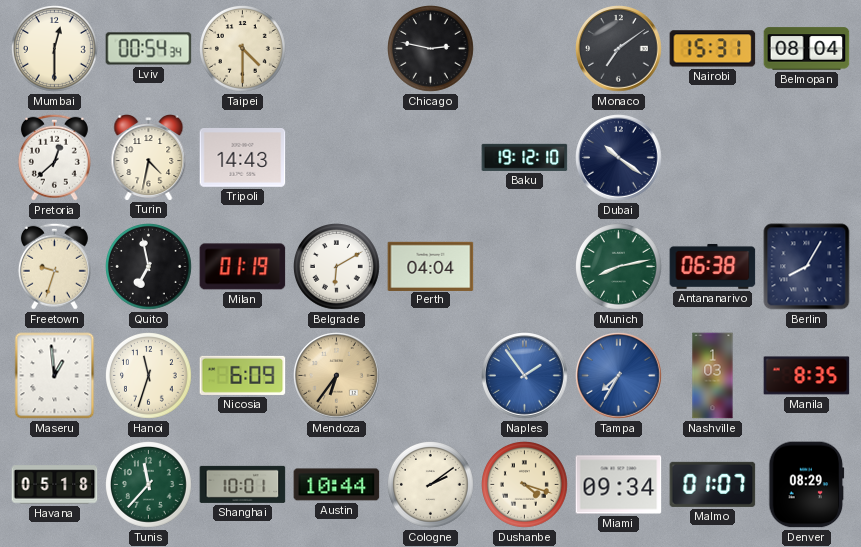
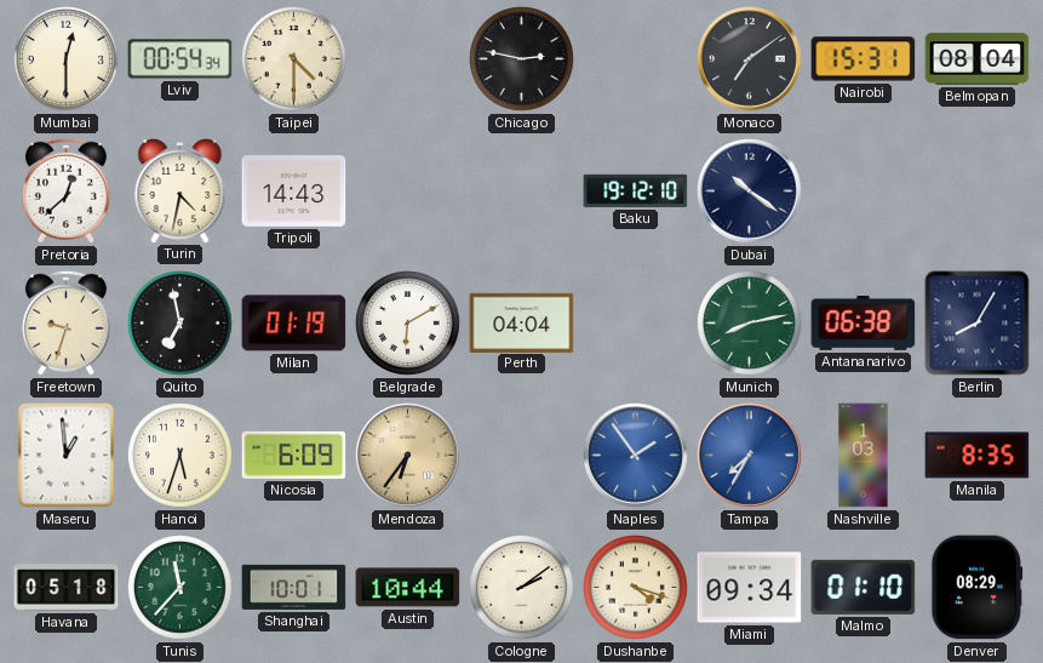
Hanoi: 11:33 -> 5:33
Malmo: 01:07 -> 01:10
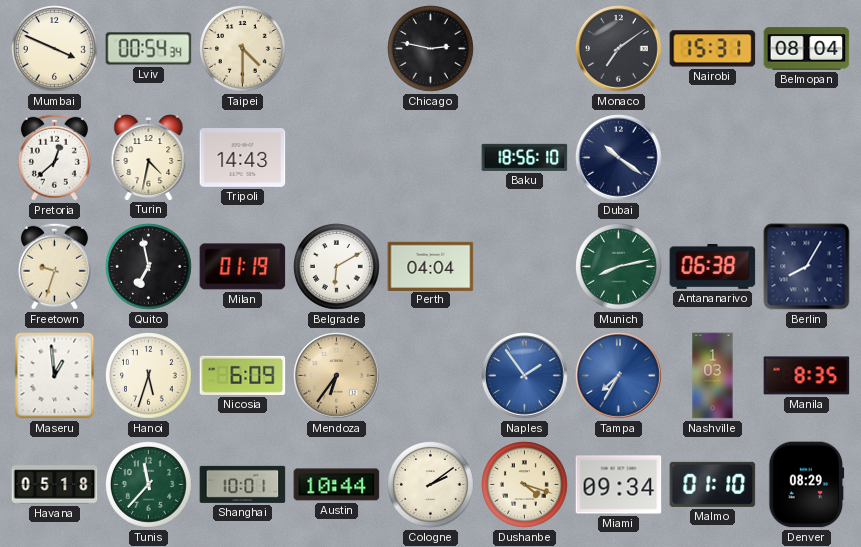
Mumbai: 12:30 -> 3:49
Baku: 19:12 -> 18:56
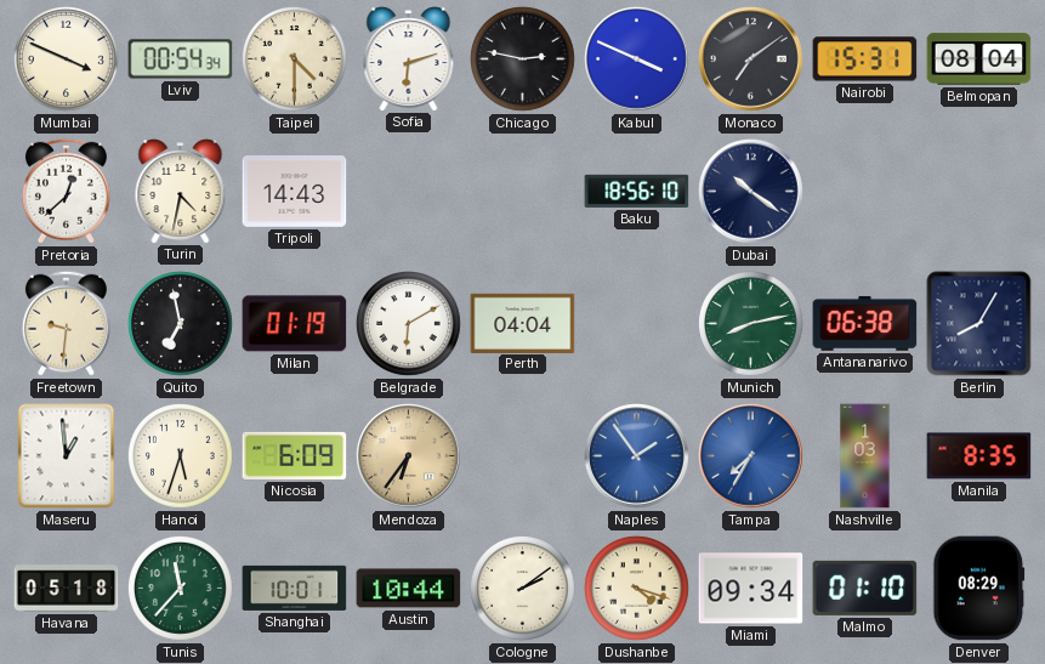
Sofia: none -> 6:12
Kabul: none -> 3:49
Freetown: 9:33 -> 9:31
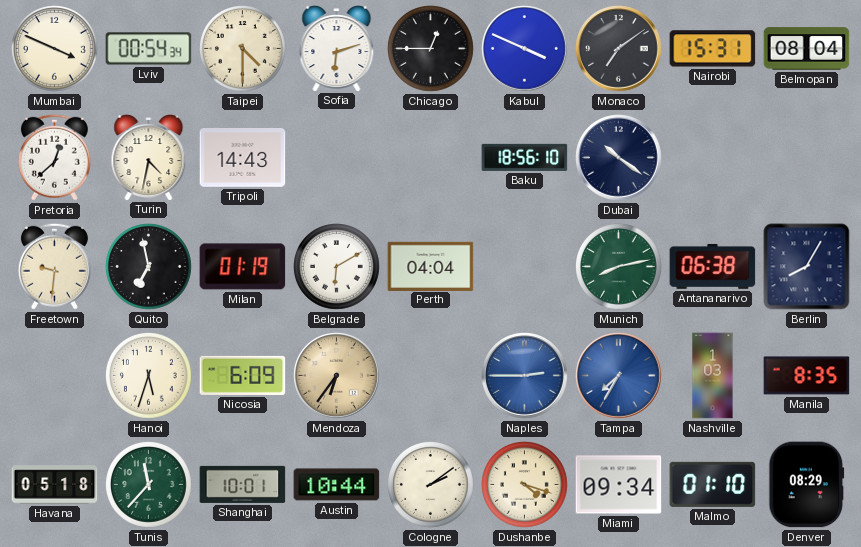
Chicago: 2:47 -> 12:45
Maseru: 12:59 -> none
Naples: 1:54 -> 2:45
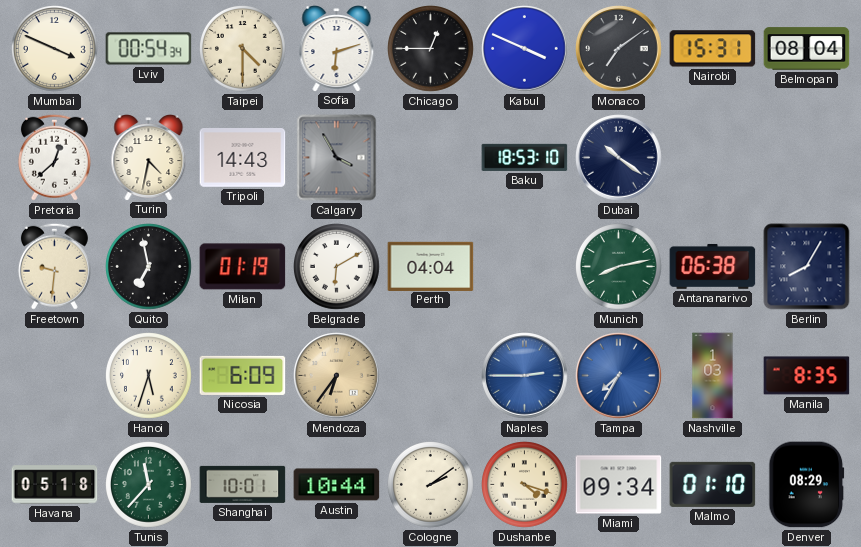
Calgary: none -> 3:55
Baku: 18:56 -> 18:53
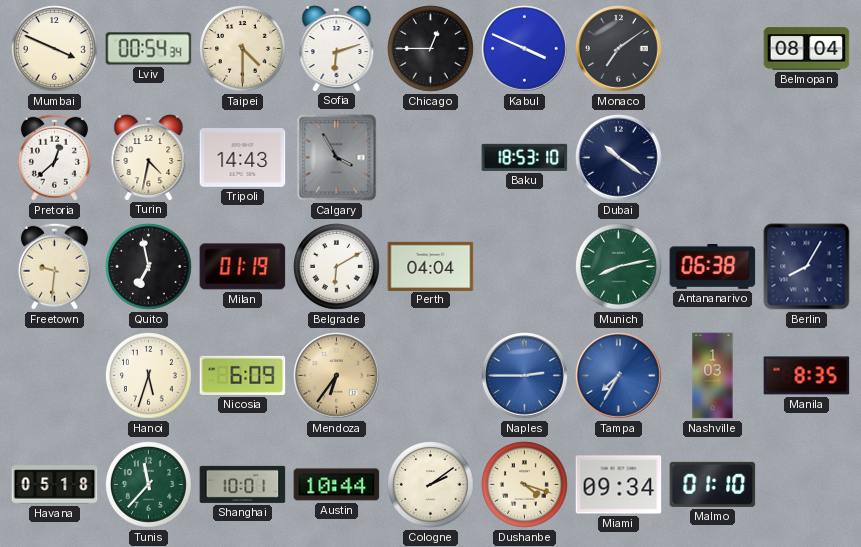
Nairobi: 15:31 -> none
Denver: 08:29 -> none
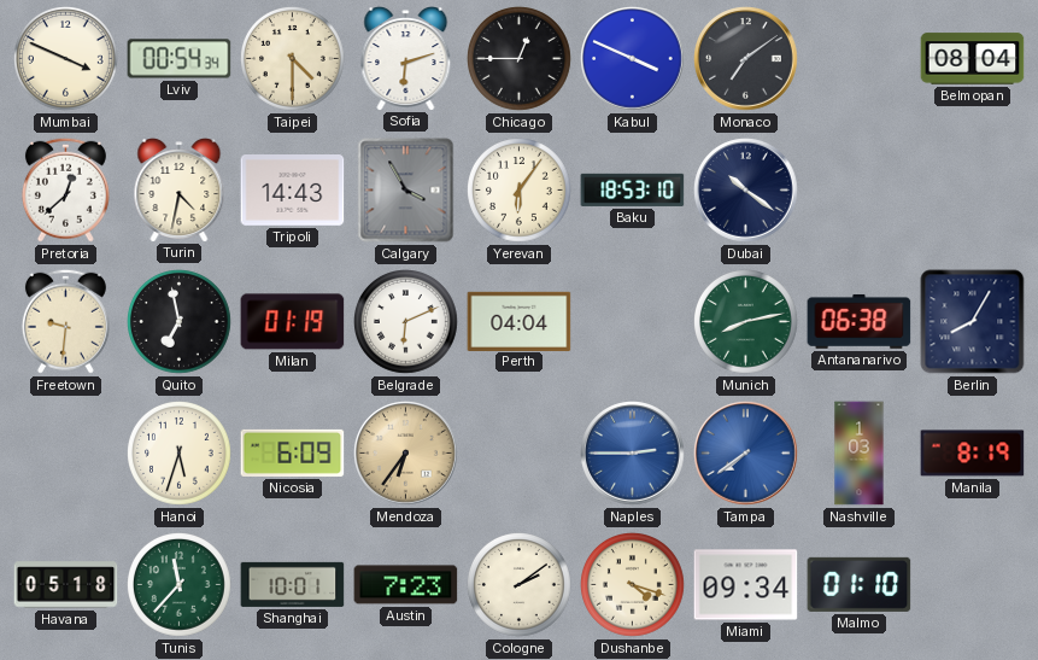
Yerevan: none -> 6:06
Belgrade: 6:10 -> 6:11
Tampa: 7:35 -> 7:39
Manila: 8:35 -> 8:19
Austin: 10:44 -> 7:23
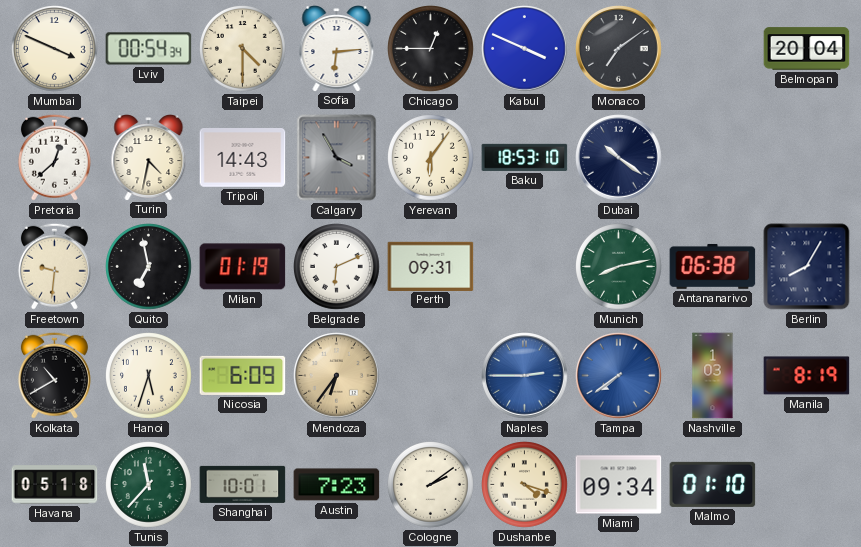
Sofia: 6:12 -> 6:14
Belmopan: 08:04 -> 20:04
Perth: 04:04 -> 09:31
Kolkata: none -> 10:40
